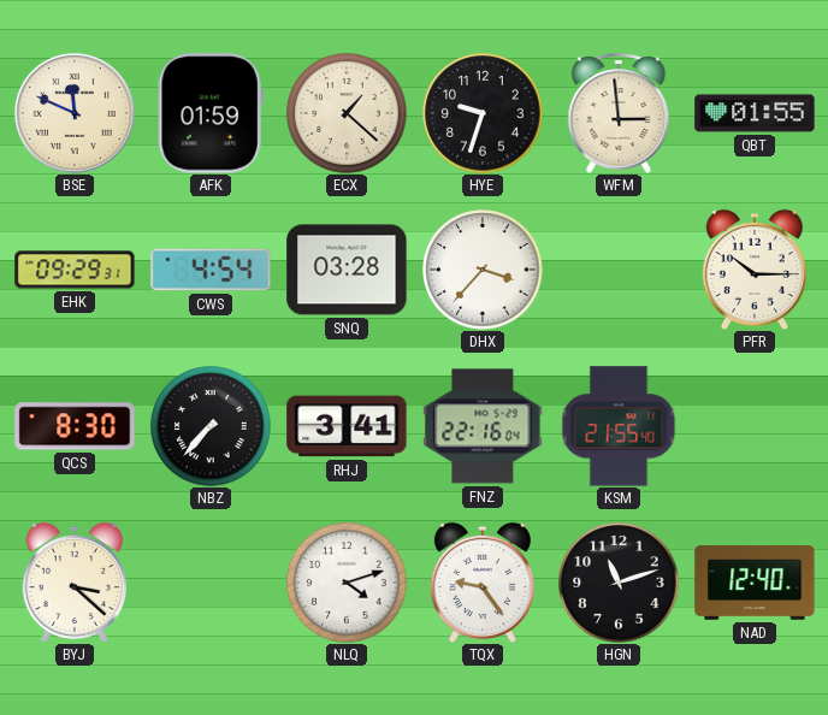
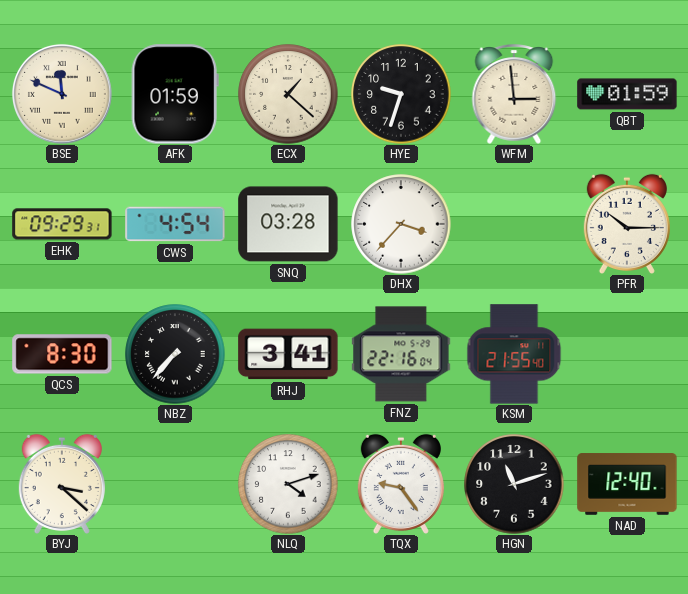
QBT: 01:55 -> 01:59
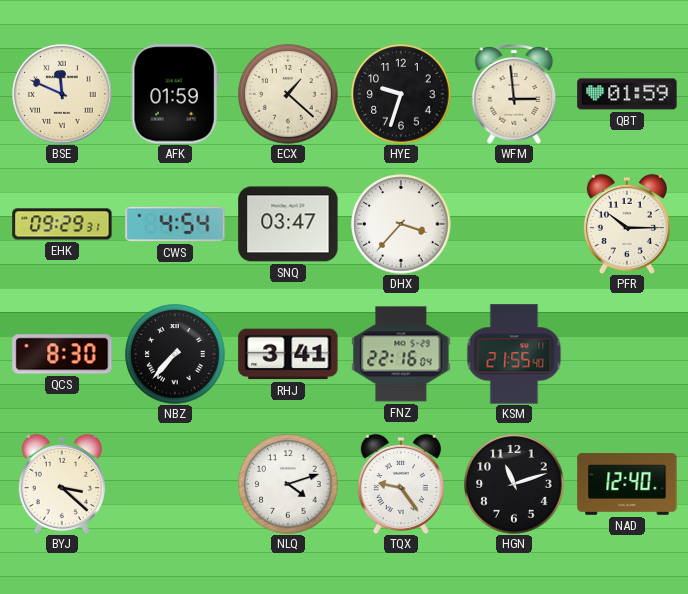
SNQ: 03:28 -> 03:47
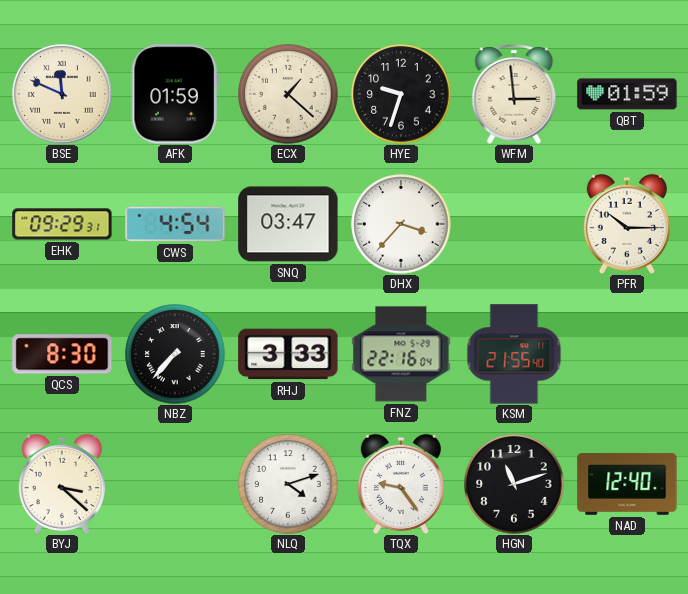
RHJ: 3:41 -> 3:33
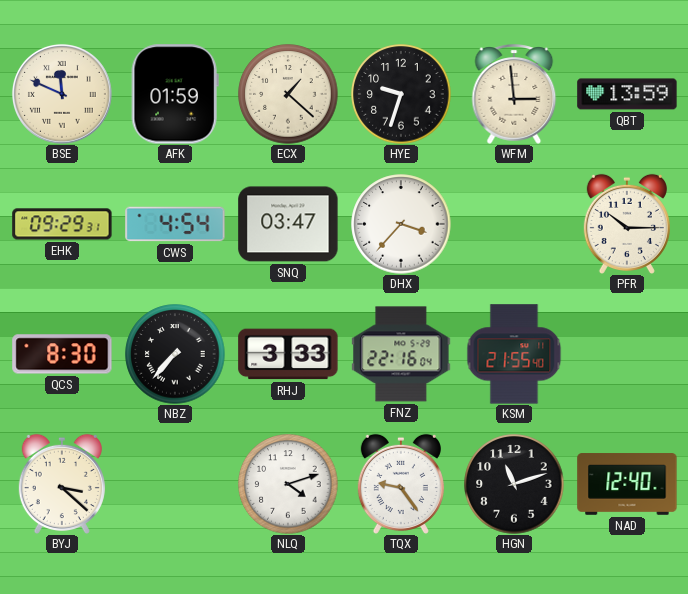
QBT: 01:59 -> 13:59
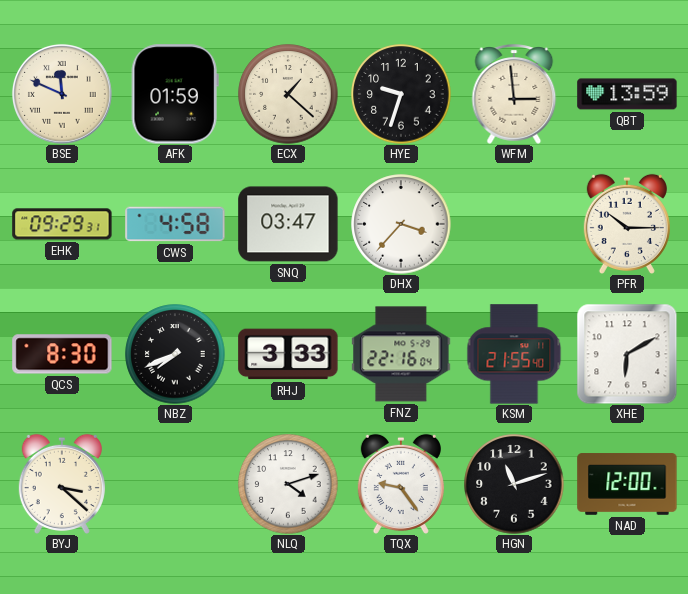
CWS: 4:54 -> 4:58
NBZ: 7:37 -> 7:41
XHE: none -> 6:10
NAD: 12:40 -> 12:00
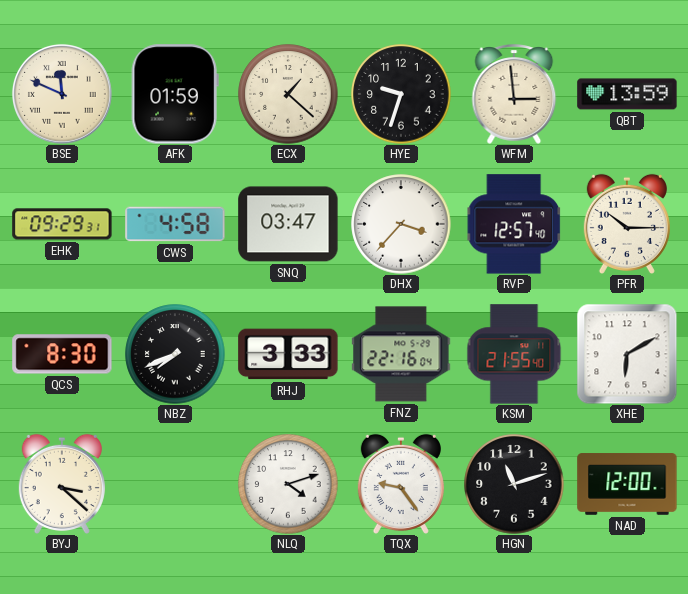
RVP: none -> 12:57
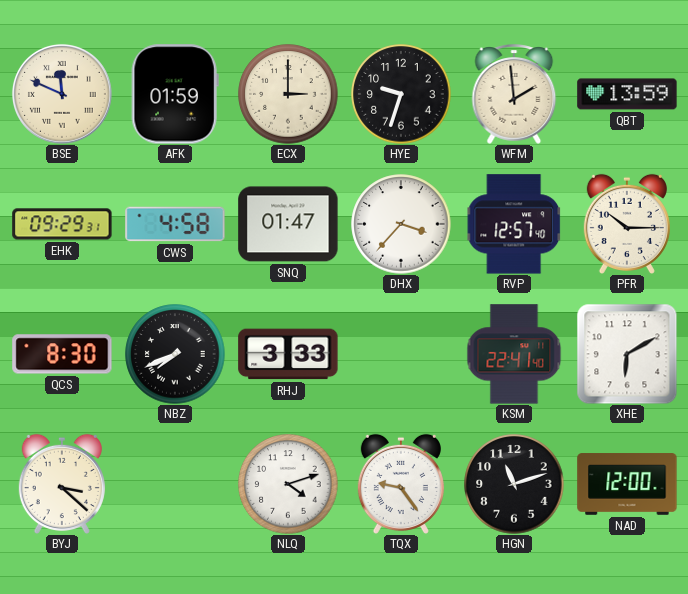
ECX: 1:22 -> 3:00
WFM: 2:59 -> 1:59
SNQ: 03:47 -> 01:47
FNZ: 22:16 -> none
KSM: 21:55 -> 22:41
